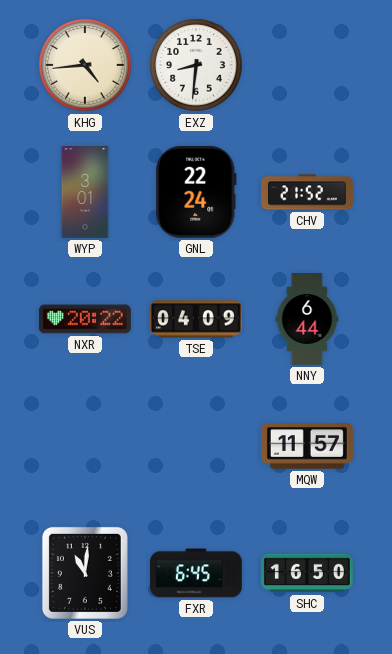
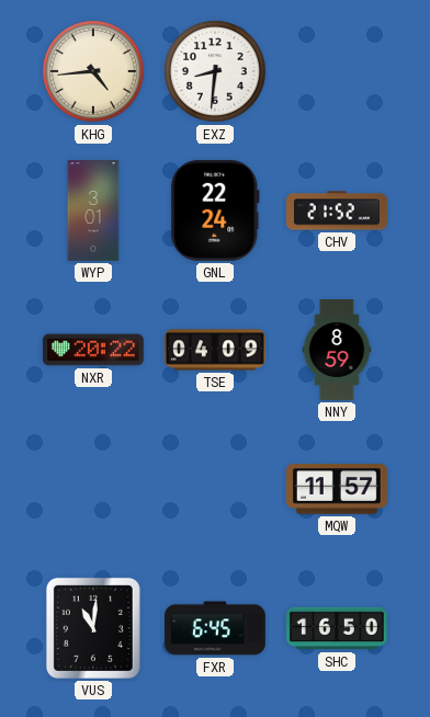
NNY: 6:44 -> 8:59
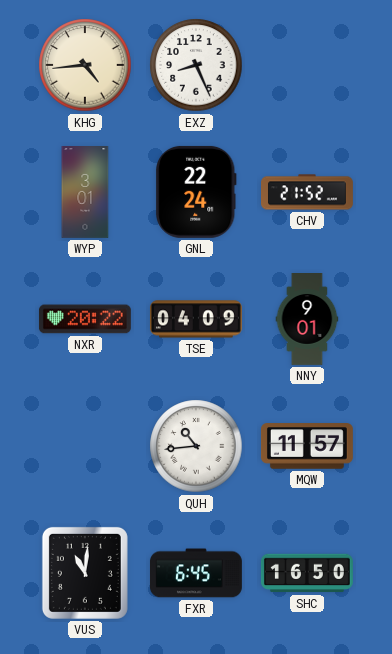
EXZ: 8:31 -> 8:26
NNY: 8:59 -> 9:01
QUH: none -> 10:44
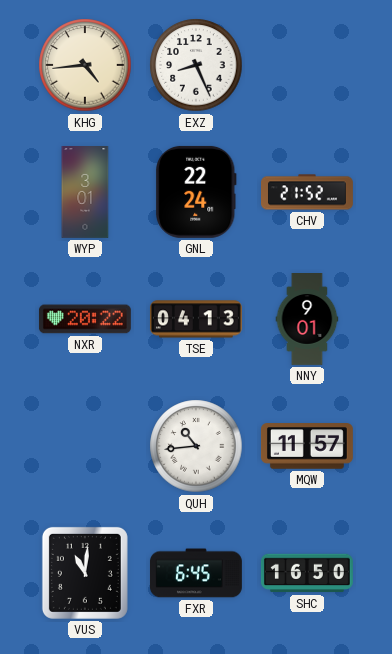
TSE: 04:09 -> 04:13
